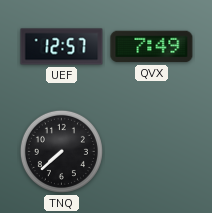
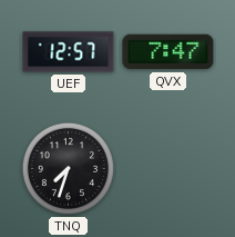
QVX: 7:49 -> 7:47
TNQ: 7:38 -> 7:33
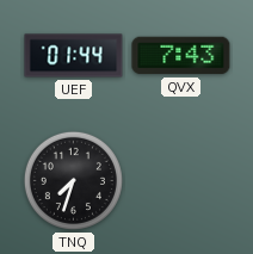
UEF: 12:57 -> 01:44
QVX: 7:47 -> 7:43
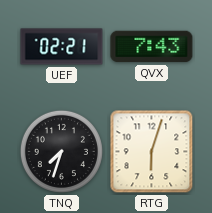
UEF: 01:44 -> 02:21
RTG: none -> 6:03
